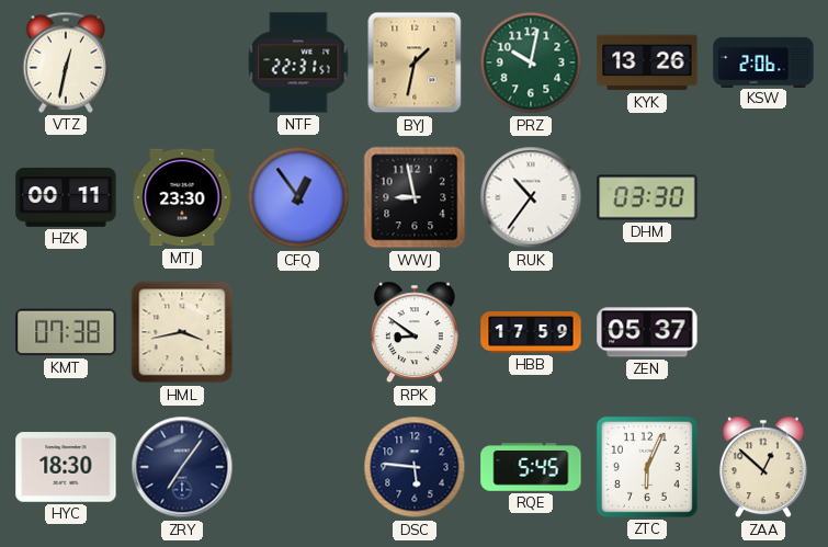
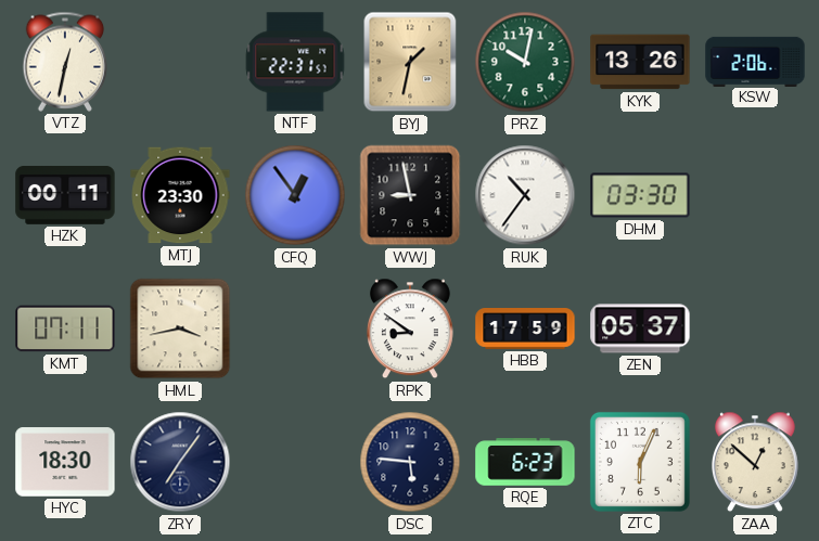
KMT: 07:38 -> 07:11
RQE: 5:45 -> 6:23
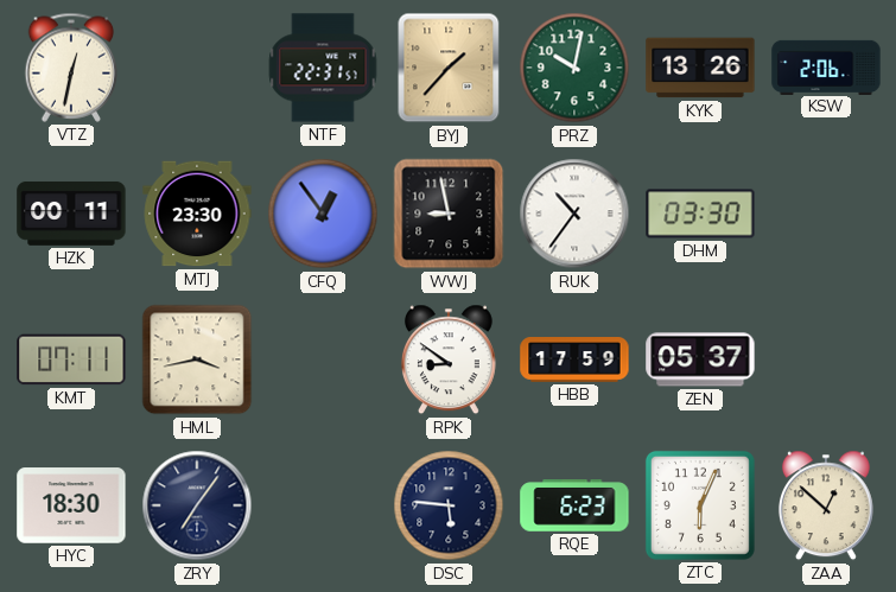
BYJ: 1:32 -> 1:37
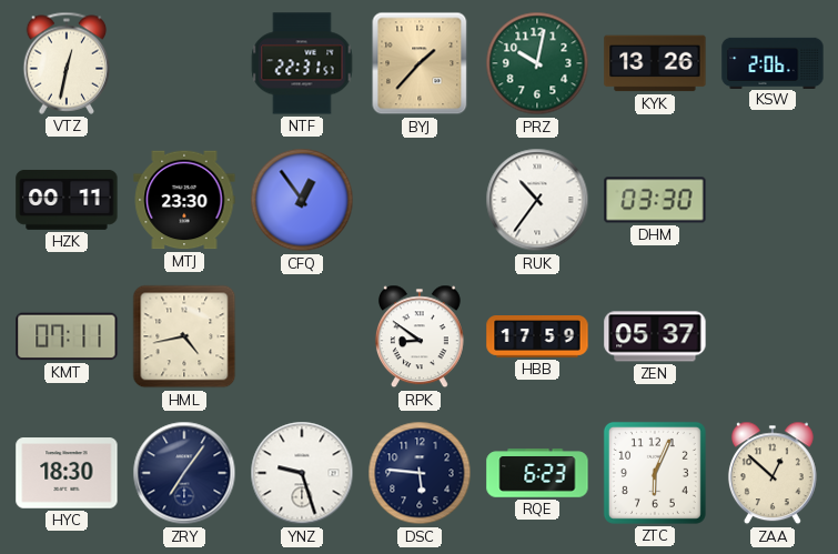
WWJ: 8:58 -> none
HML: 3:43 -> 4:43
YNZ: none -> 9:27
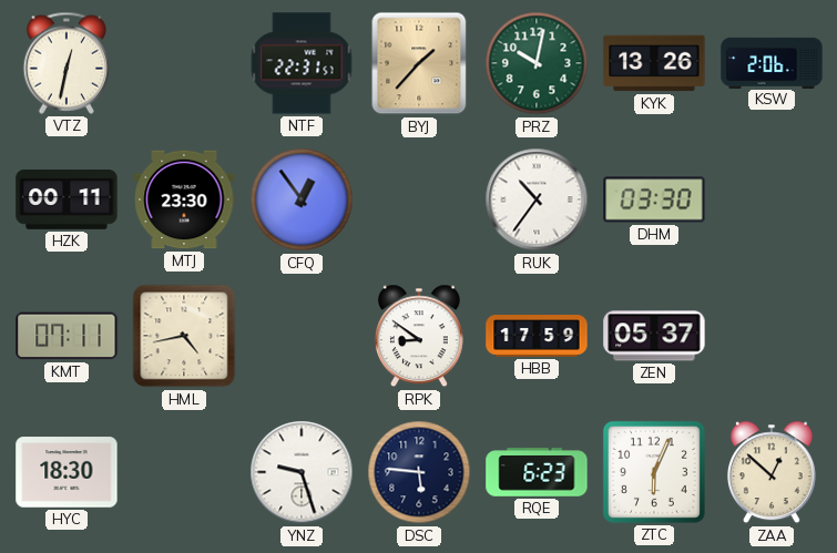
ZRY: 7:06 -> none
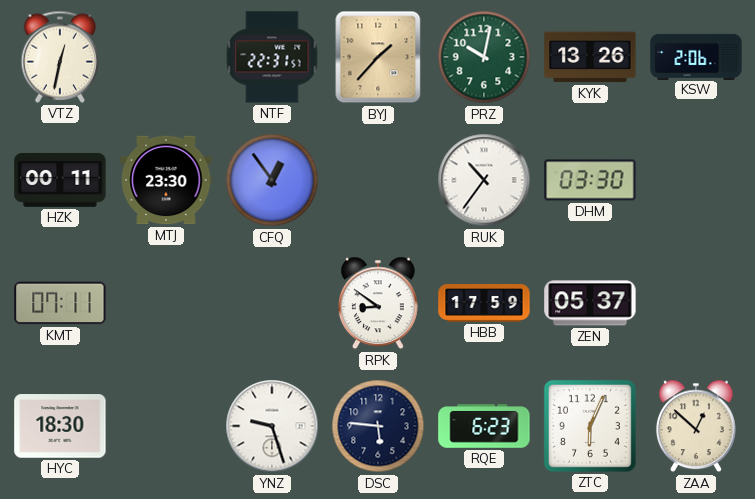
HML: 4:43 -> none
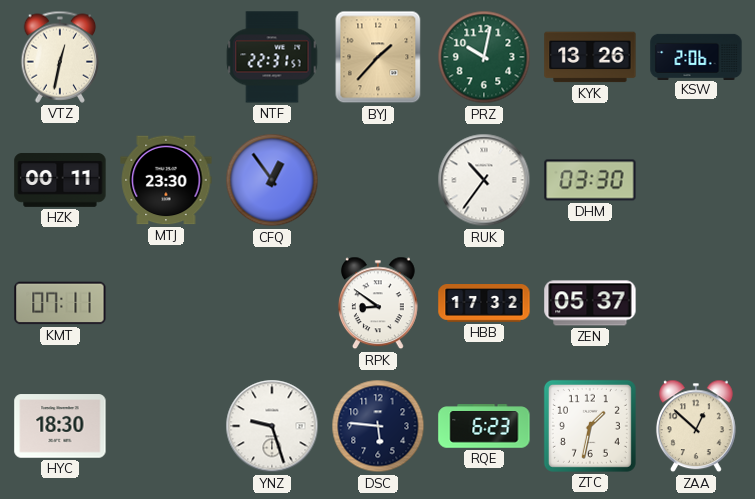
HBB: 17:59 -> 17:32
ZTC: 6:04 -> 1:32
